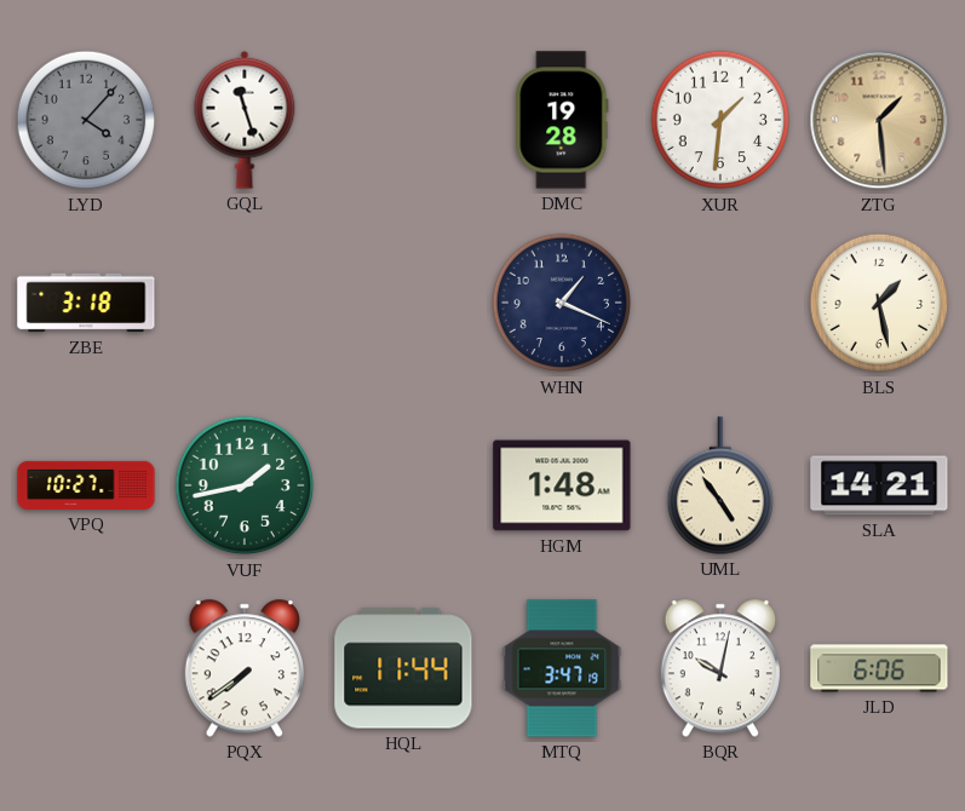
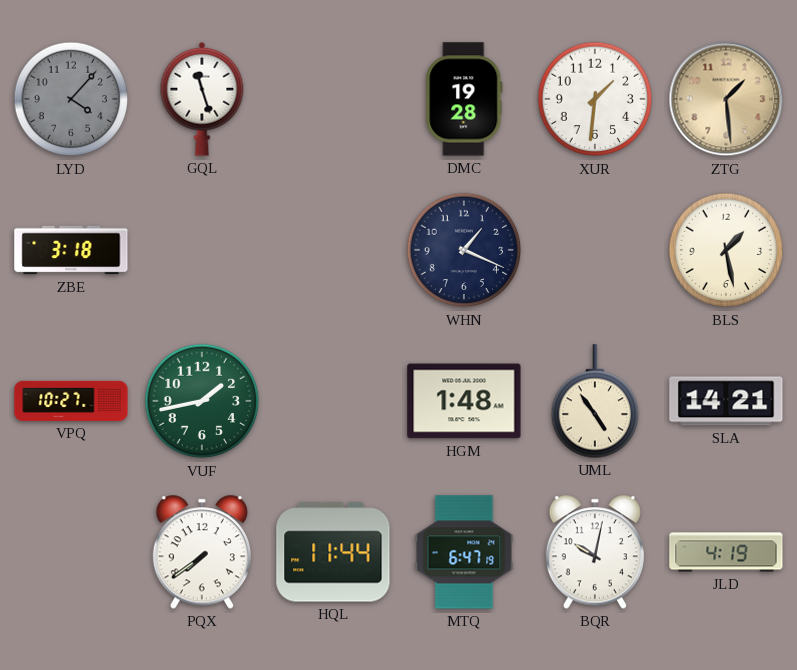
MTQ: 3:47 -> 6:47
JLD: 6:06 -> 4:19
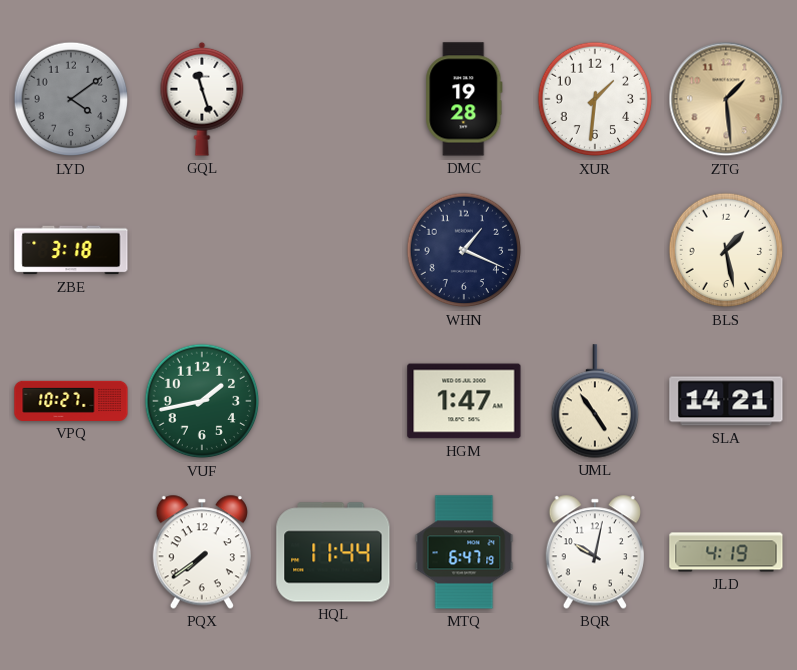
LYD: 4:07 -> 4:09
HGM: 1:48 -> 1:47
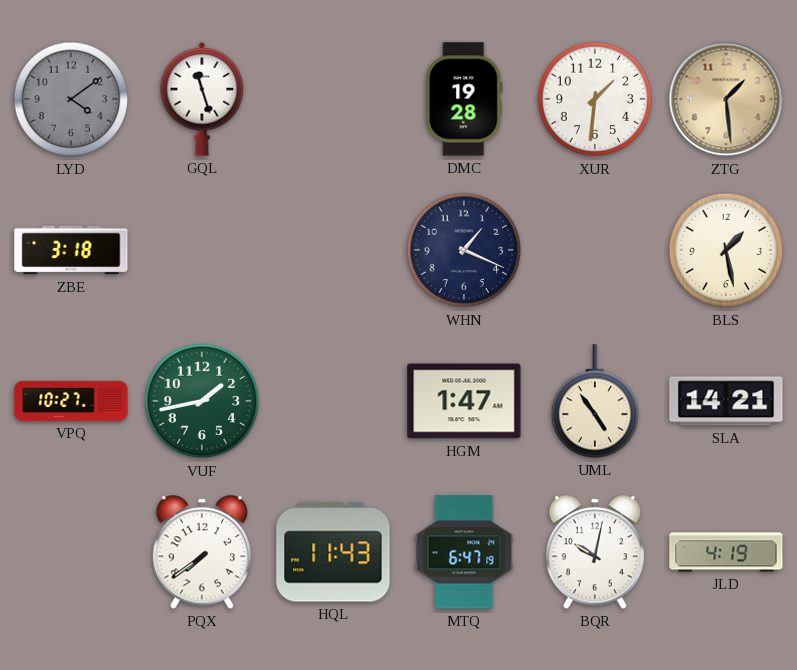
HQL: 11:44 -> 11:43
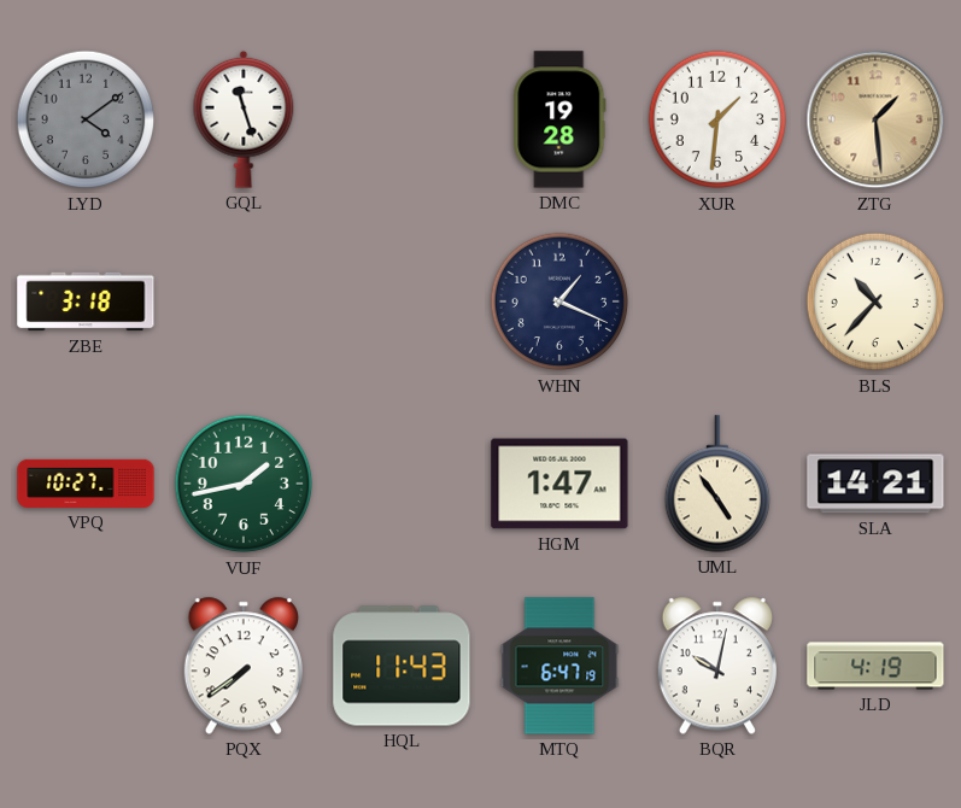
BLS: 1:28 -> 10:37
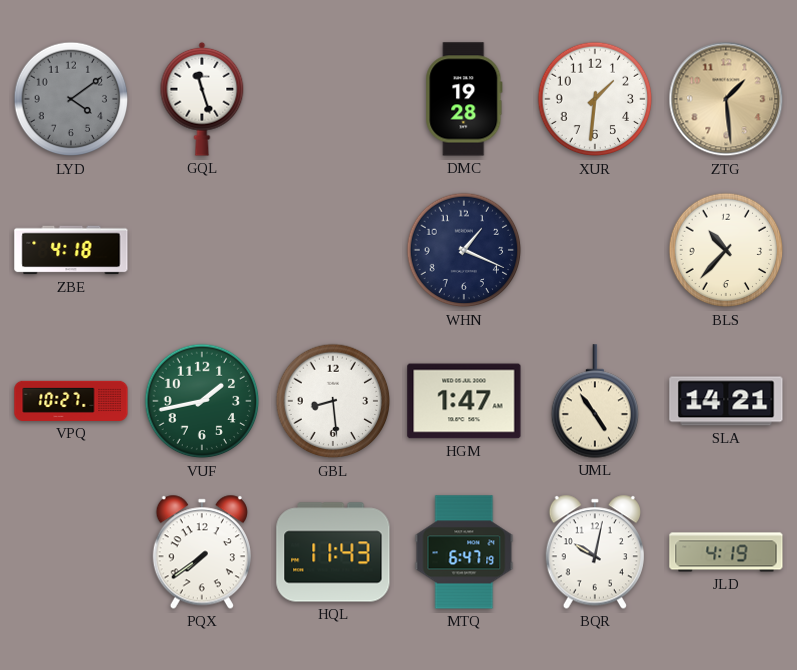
ZBE: 3:18 -> 4:18
GBL: none -> 8:29
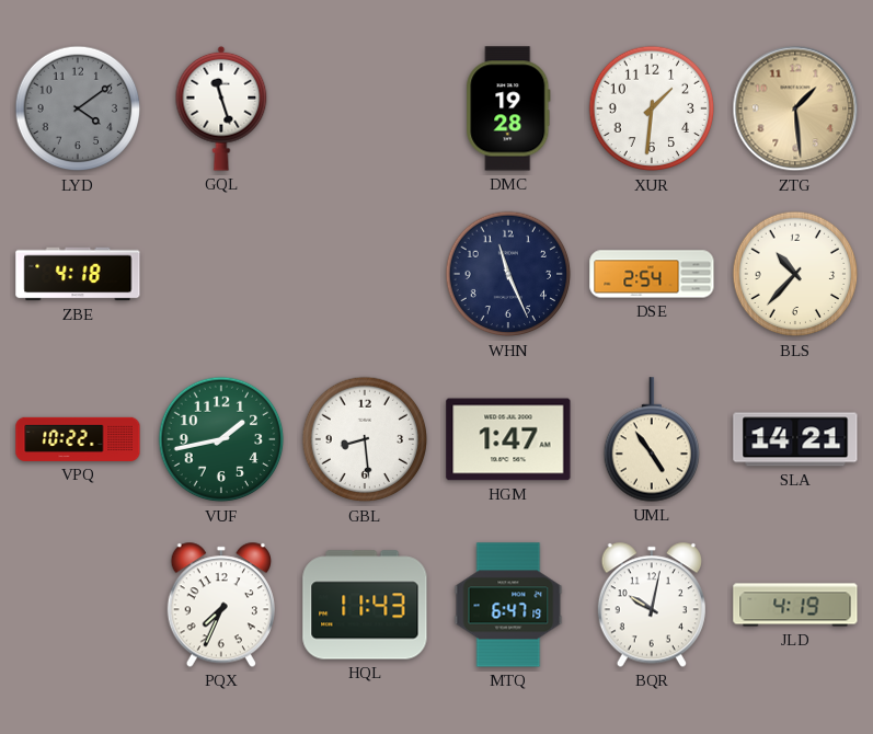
WHN: 1:19 -> 11:26
DSE: none -> 2:54
VPQ: 10:27 -> 10:22
PQX: 7:39 -> 7:34
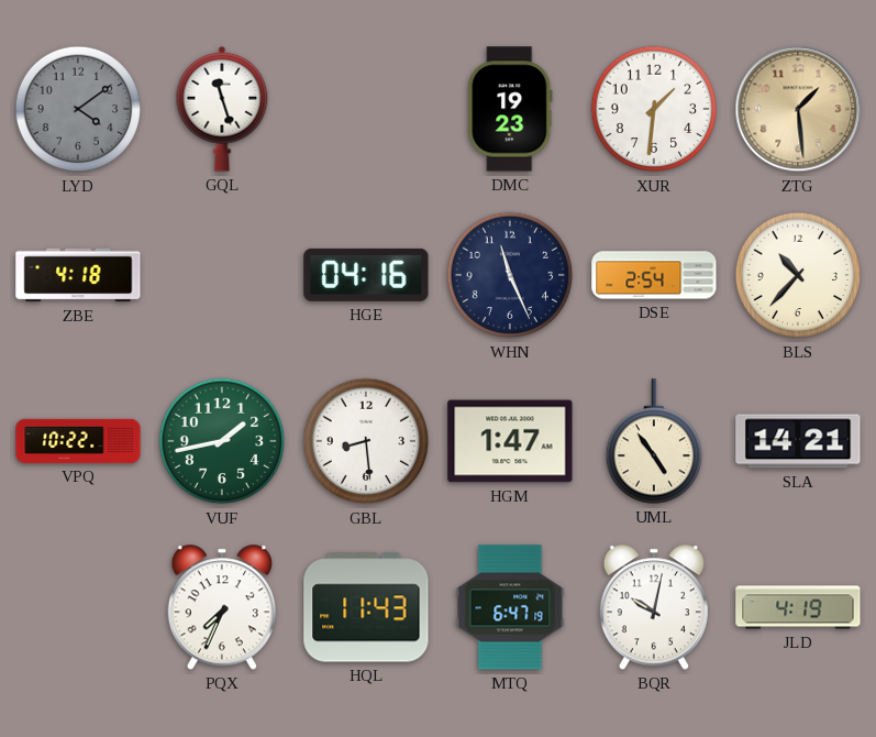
DMC: 19:28 -> 19:23
HGE: none -> 04:16
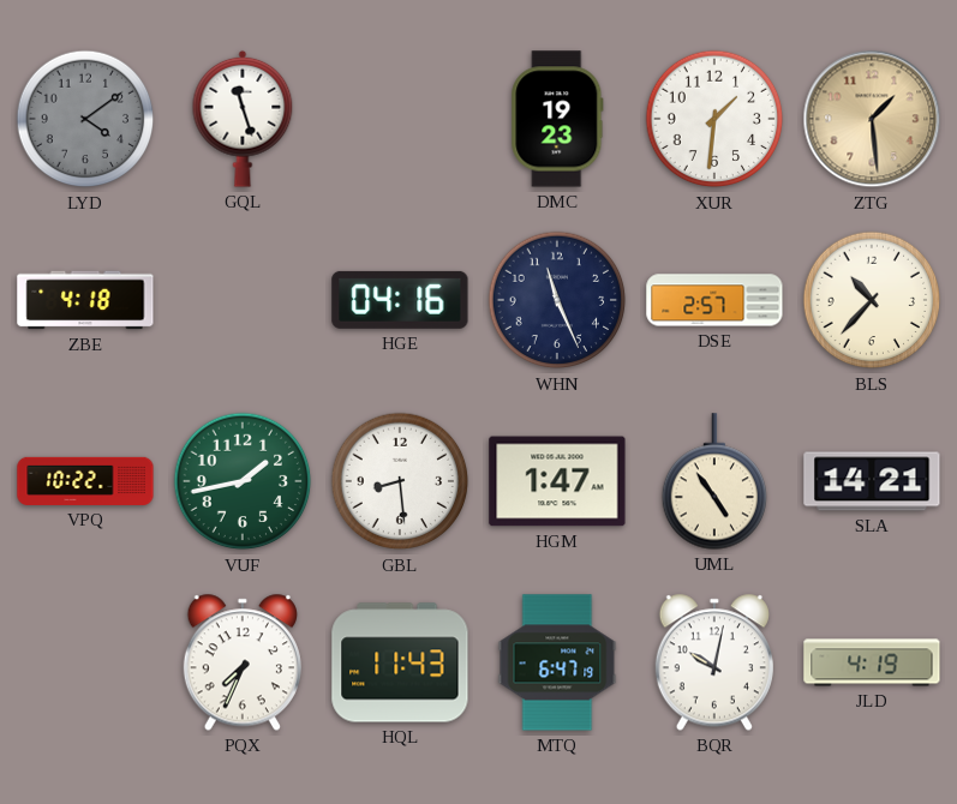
DSE: 2:54 -> 2:57
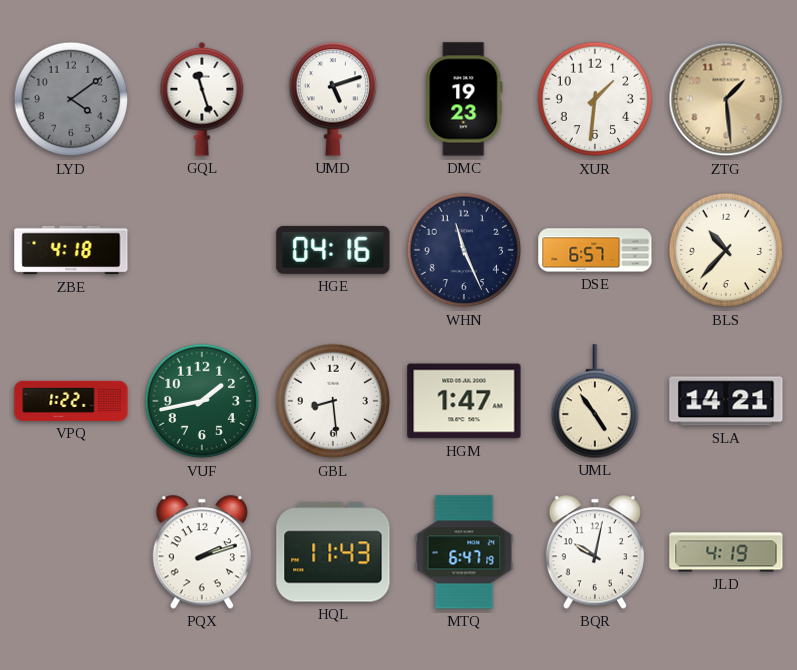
UMD: none -> 5:12
DSE: 2:57 -> 6:57
VPQ: 10:22 -> 1:22
PQX: 7:34 -> 2:12
